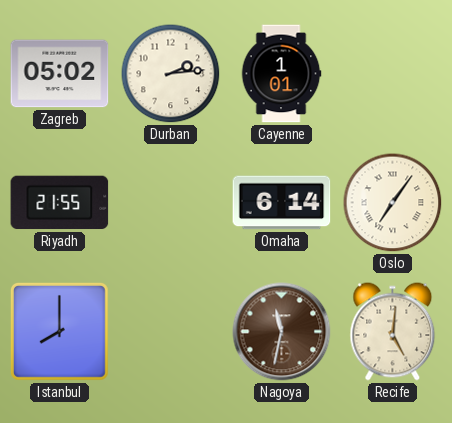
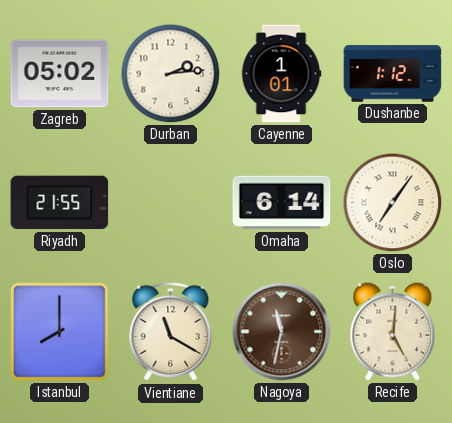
Dushanbe: none -> 1:12
Vientiane: none -> 11:20
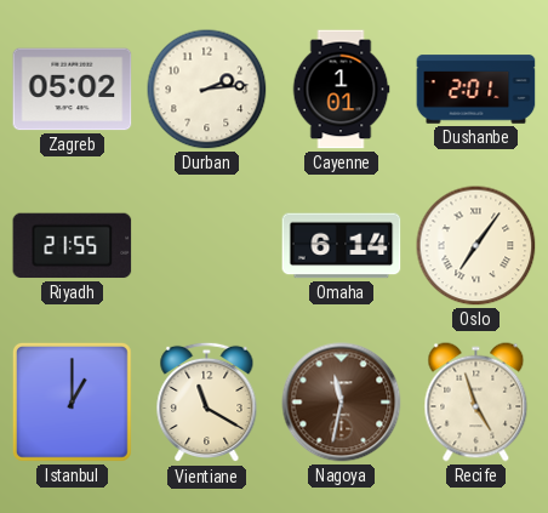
Dushanbe: 1:12 -> 2:01
Istanbul: 8:00 -> 1:00
Recife: 5:01 -> 4:57
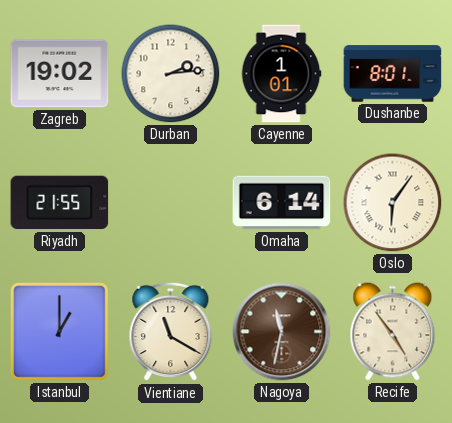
Zagreb: 05:02 -> 19:02
Dushanbe: 2:01 -> 8:01
Oslo: 7:06 -> 6:06
Recife: 4:57 -> 4:54
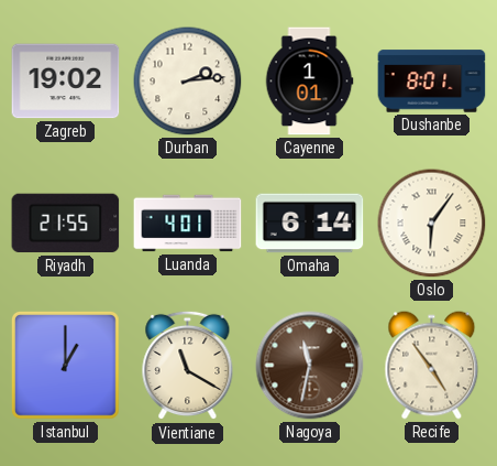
Luanda: none -> 4:01
